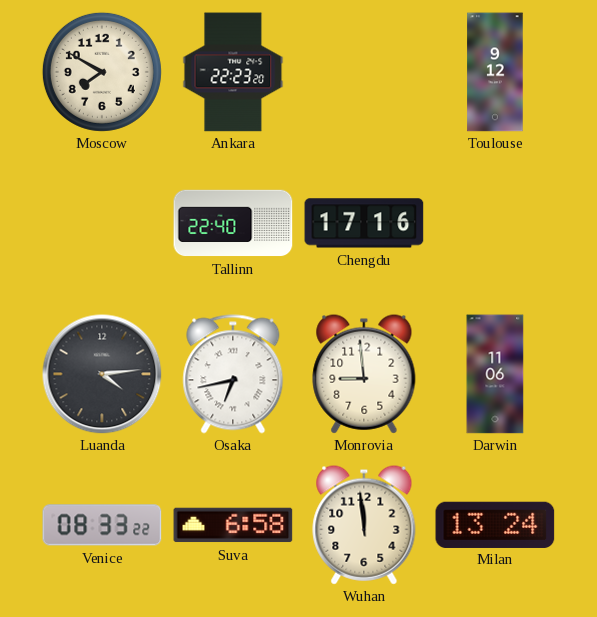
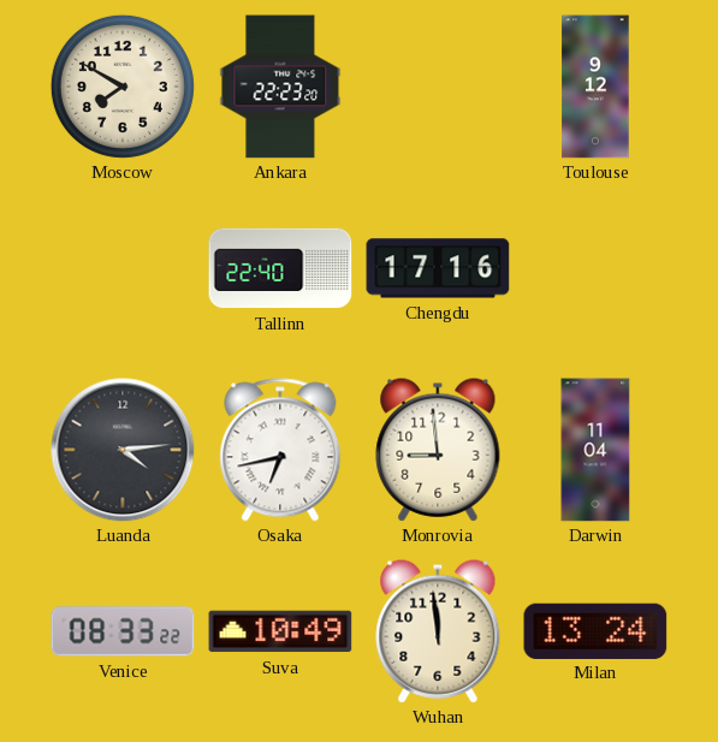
Darwin: 11:06 -> 11:04
Suva: 6:58 -> 10:49
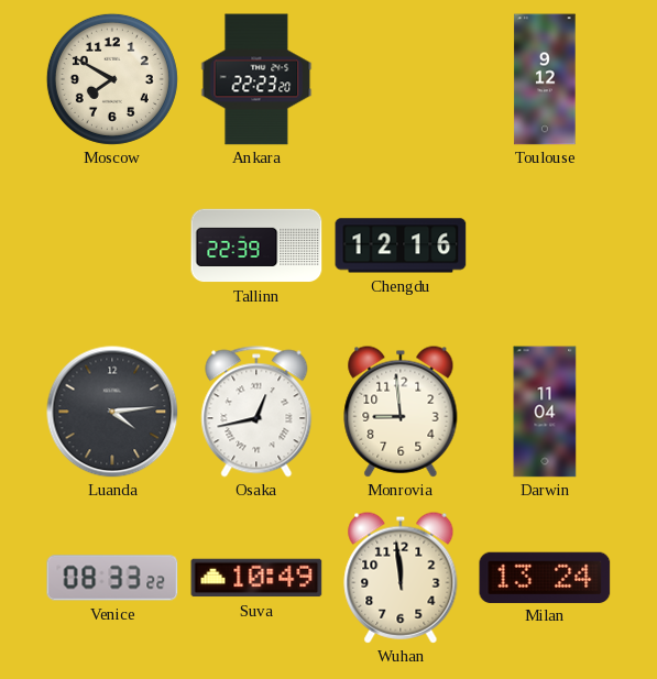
Tallinn: 22:40 -> 22:39
Chengdu: 17:16 -> 12:16
Osaka: 6:43 -> 12:43
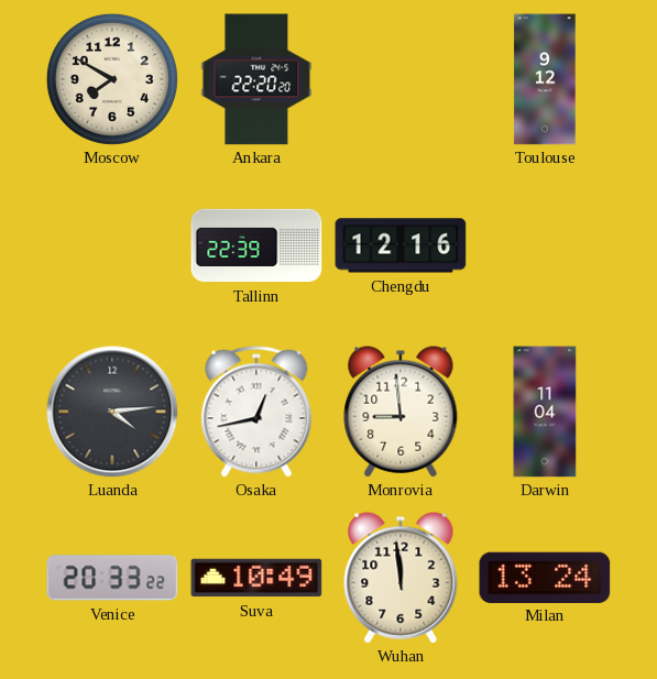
Ankara: 22:23 -> 22:20
Venice: 08:33 -> 20:33
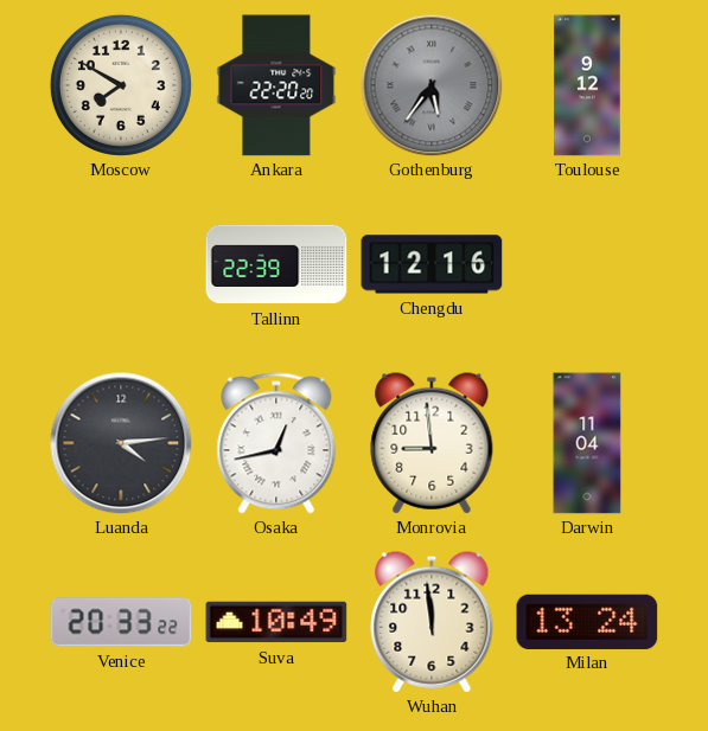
Gothenburg: none -> 5:36
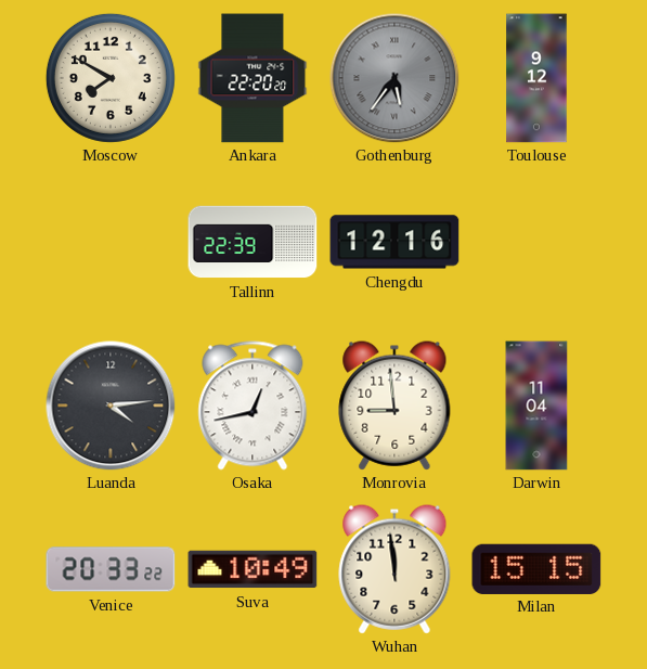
Milan: 13:24 -> 15:15
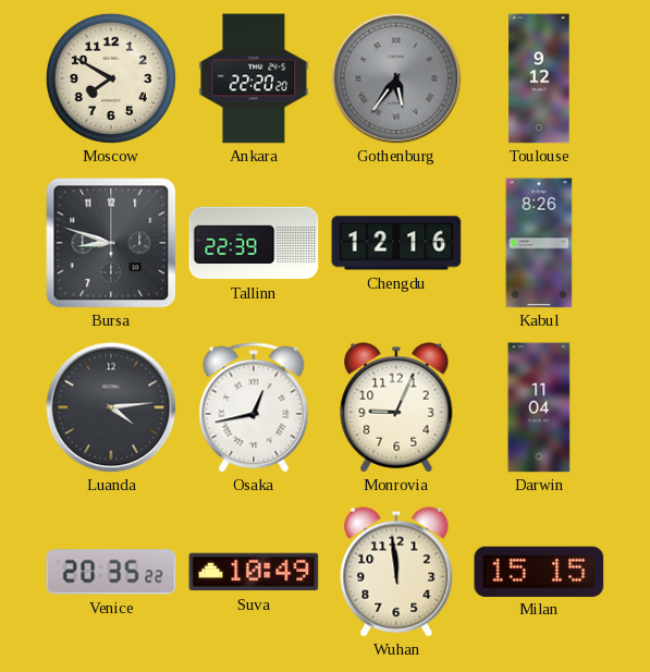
Bursa: none -> 8:48
Kabul: none -> 8:26
Monrovia: 8:59 -> 9:04
Venice: 20:33 -> 20:35
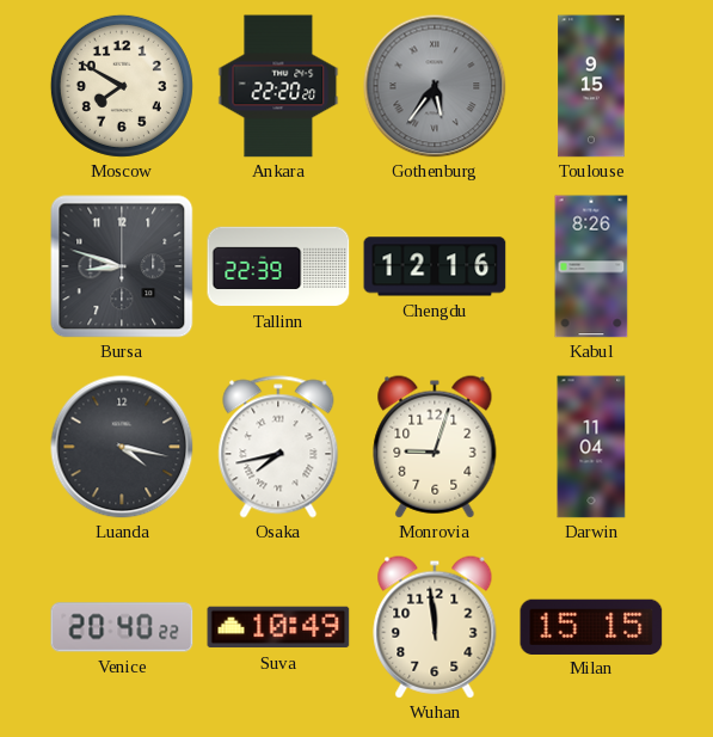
Toulouse: 9:12 -> 9:15
Luanda: 4:14 -> 4:17
Osaka: 12:43 -> 7:43
Monrovia: 9:04 -> 9:03
Venice: 20:35 -> 20:40
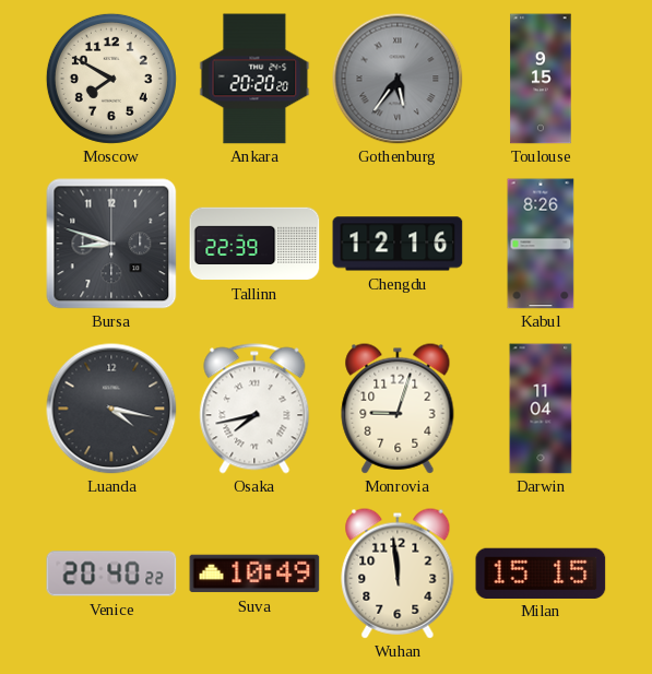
Ankara: 22:20 -> 20:20
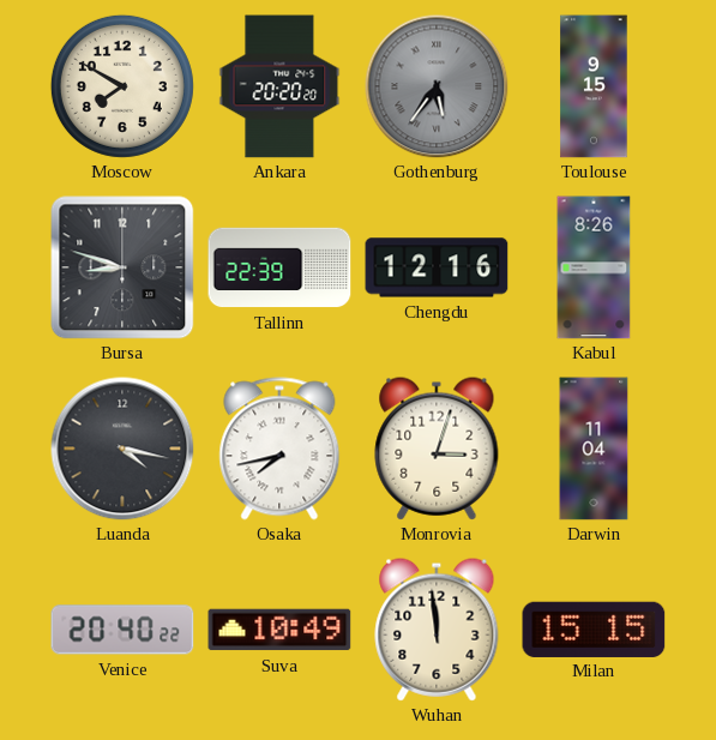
Monrovia: 9:03 -> 3:03
